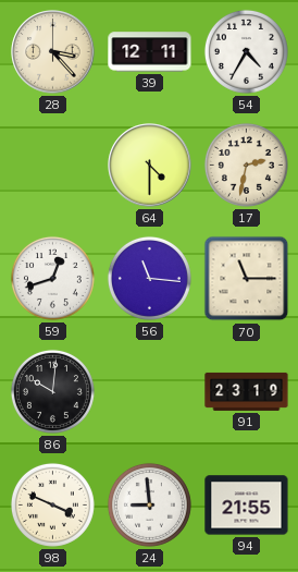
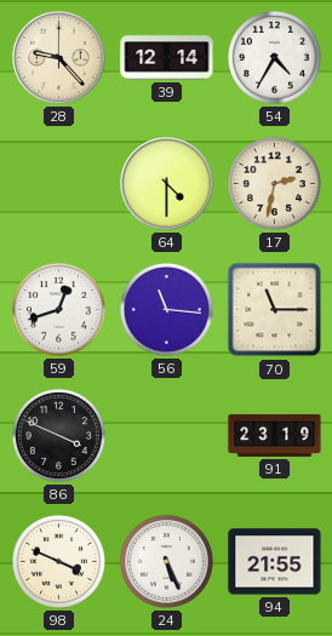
28: 3:23 -> 9:23
39: 12:11 -> 12:14
86: 10:01 -> 3:49
24: 8:59 -> 5:26
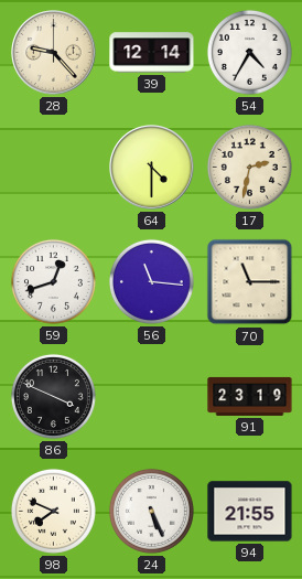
98: 3:49 -> 7:49
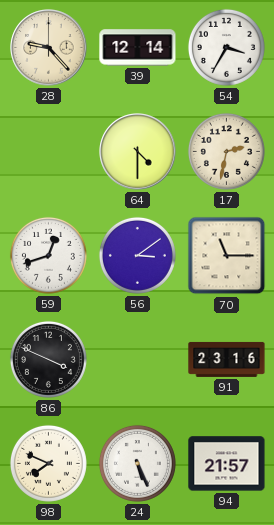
54: 4:35 -> 3:35
56: 11:16 -> 3:09
91: 23:19 -> 23:16
94: 21:55 -> 21:57
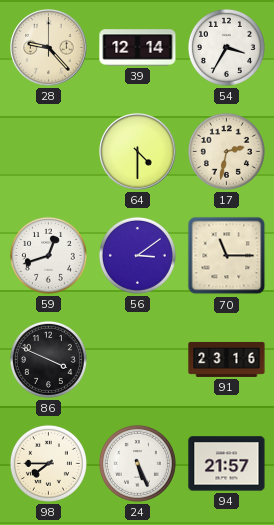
98: 7:49 -> 7:45
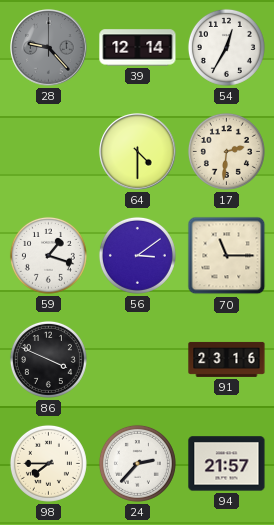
28 dial: cream -> grey
54: 3:35 -> 12:35
17: 2:32 -> 2:31
59: 12:42 -> 1:18
24: 5:26 -> 2:37
